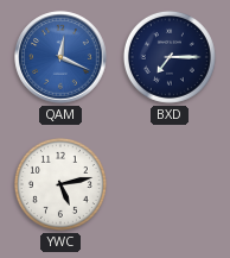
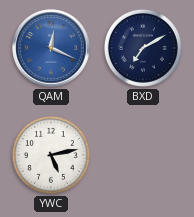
BXD: 7:15 -> 7:10
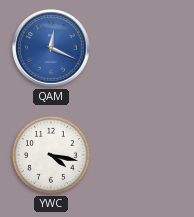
BXD: 7:10 -> none
YWC: 5:13 -> 4:17
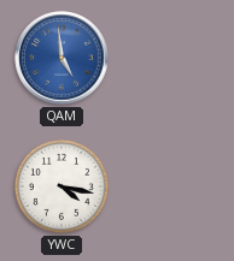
QAM: 12:19 -> 4:59
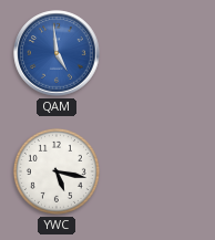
YWC: 4:17 -> 5:17
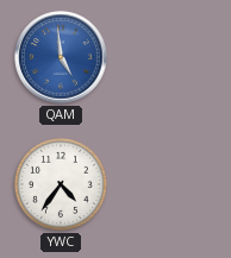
YWC: 5:17 -> 4:36
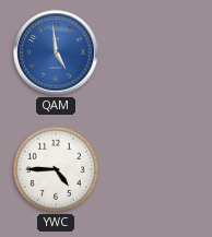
YWC: 4:36 -> 4:45
